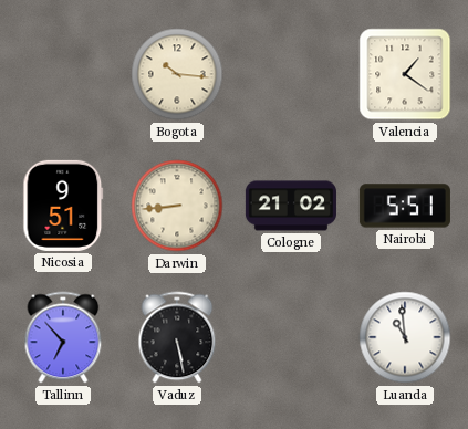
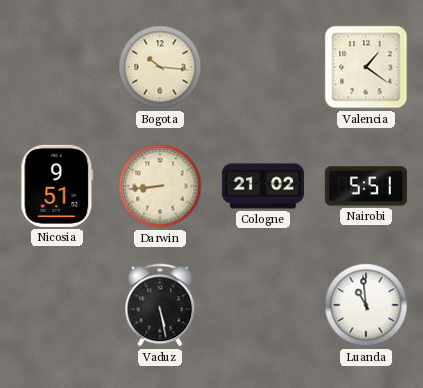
Tallinn: 6:53 -> none
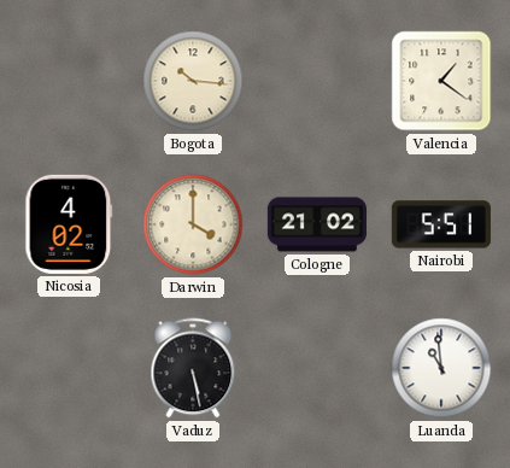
Nicosia: 9:51 -> 4:02
Darwin: 8:44 -> 4:00
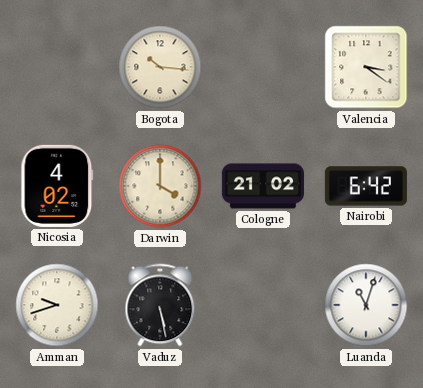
Valencia: 1:21 -> 3:21
Nairobi: 5:51 -> 6:42
Amman: none -> 9:42
Luanda: 10:59 -> 11:03
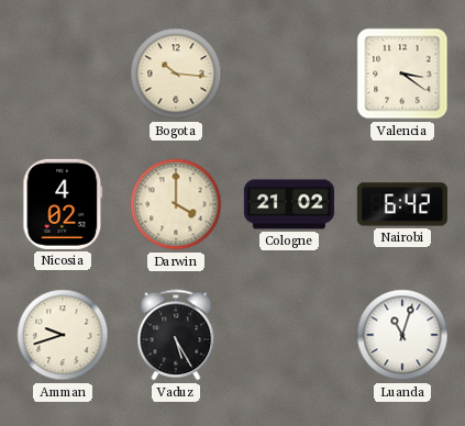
Vaduz: 5:28 -> 5:25
